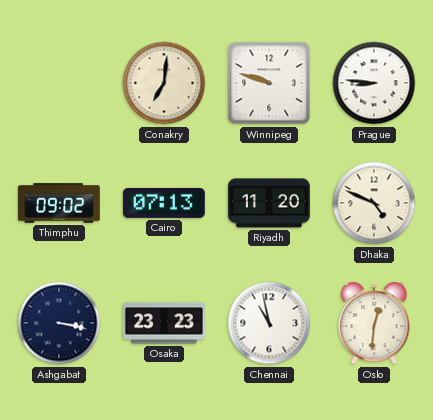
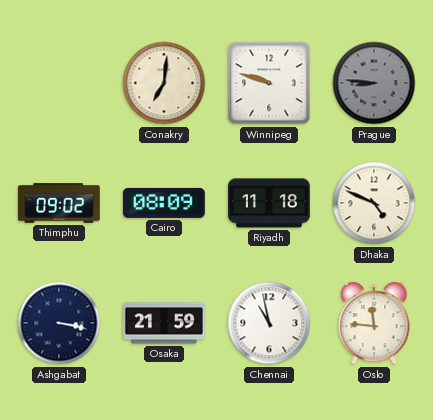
Prague dial: white -> grey
Cairo: 07:13 -> 08:09
Riyadh: 11:20 -> 11:18
Osaka: 23:23 -> 21:59
Oslo: 12:31 -> 11:46
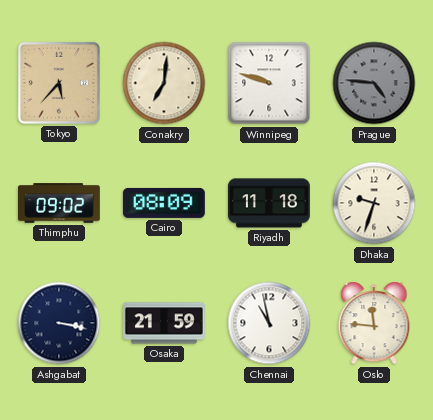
Tokyo: none -> 5:37
Prague: 8:46 -> 4:46
Dhaka: 4:49 -> 9:33
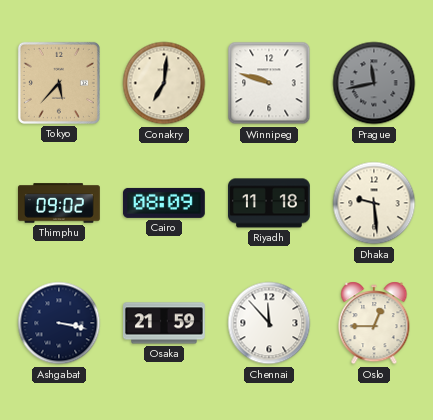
Prague: 4:46 -> 11:43
Dhaka: 9:33 -> 9:29
Chennai: 10:58 -> 11:53
Oslo: 11:46 -> 12:45
